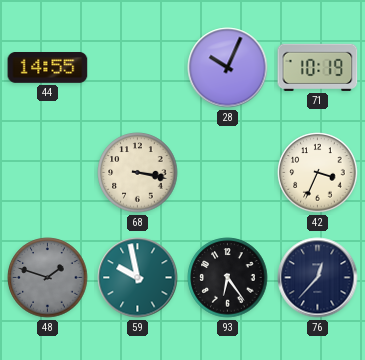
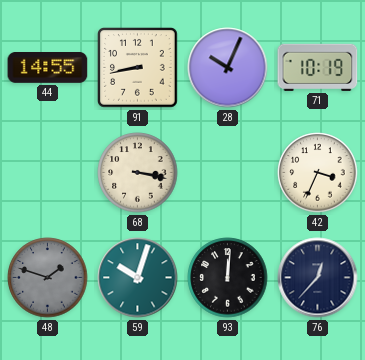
91: none -> 8:43
59: 9:58 -> 10:03
93: 6:24 -> 12:01
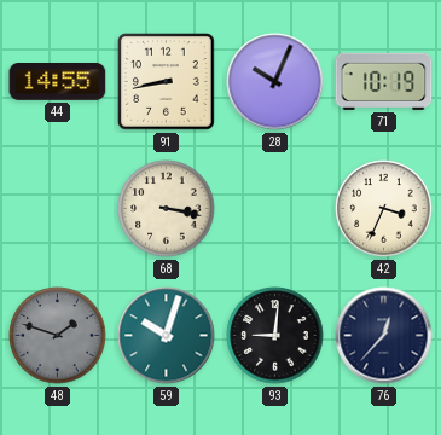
93: 12:01 -> 9:01
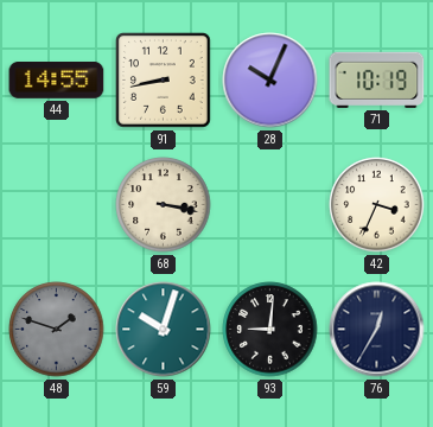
76: 12:37 -> 12:35
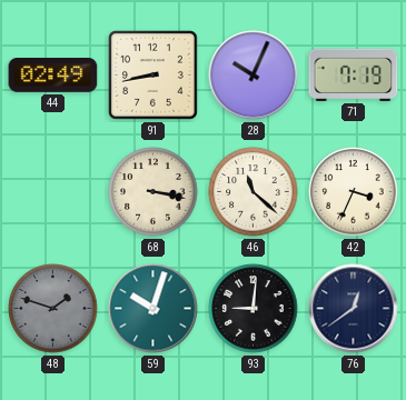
44: 14:55 -> 02:49
71: 10:19 -> 7:19
46: none -> 11:22
76: 12:35 -> 12:39
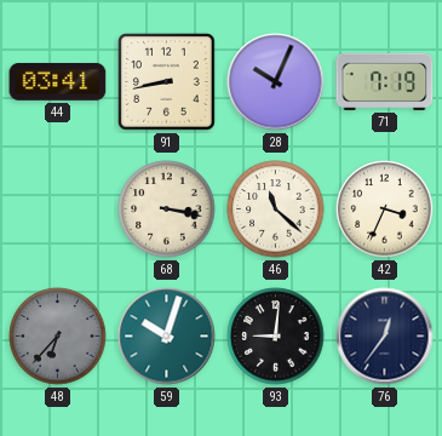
44: 02:49 -> 03:41
48: 1:48 -> 6:37
76: 12:39 -> 12:36
